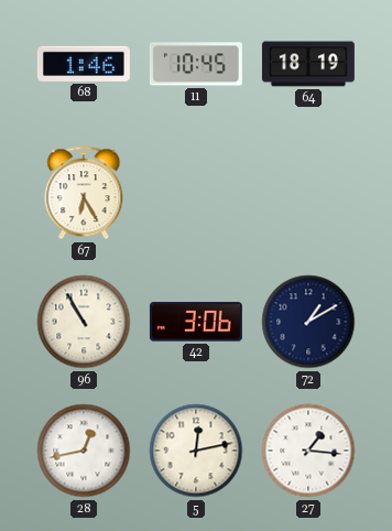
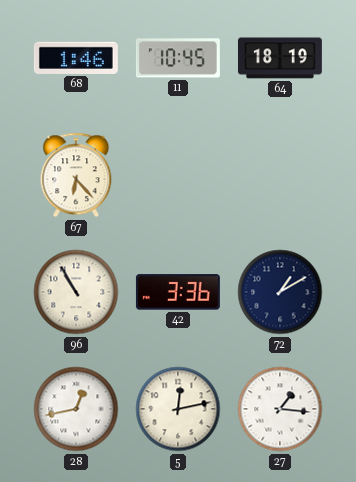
67: 6:25 -> 6:23
42: 3:06 -> 3:36
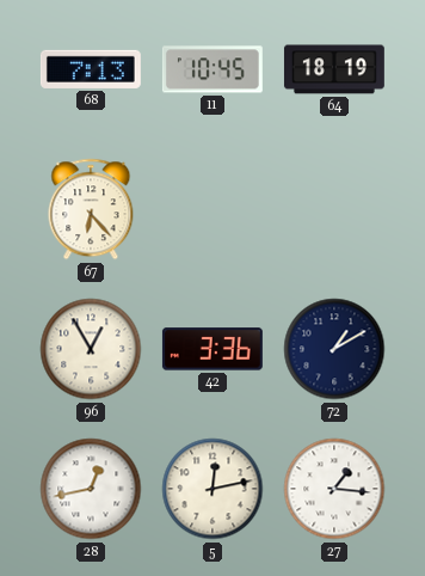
68: 1:46 -> 7:13
96: 10:55 -> 12:55
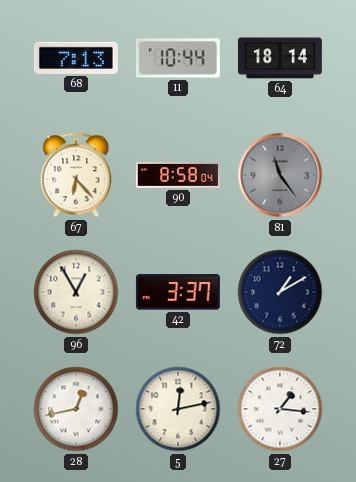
11: 10:45 -> 10:44
64: 18:19 -> 18:14
90: none -> 8:58
81: none -> 11:24
42: 3:36 -> 3:37
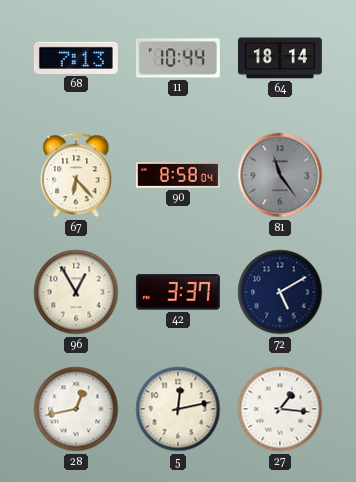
72: 1:10 -> 5:10
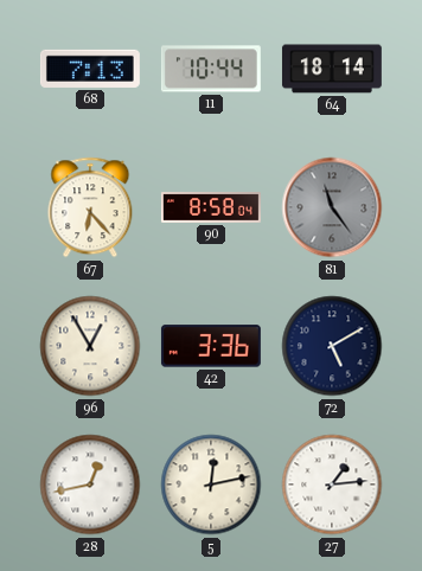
42: 3:37 -> 3:36
27: 1:16 -> 1:14
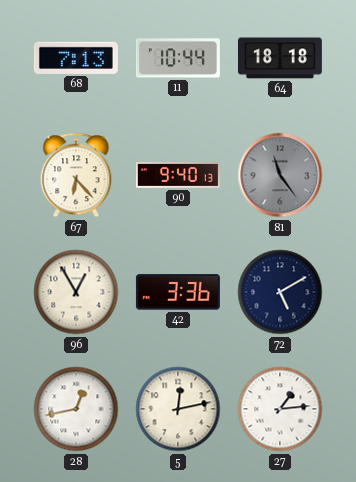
64: 18:14 -> 18:18
90: 8:58 -> 9:40
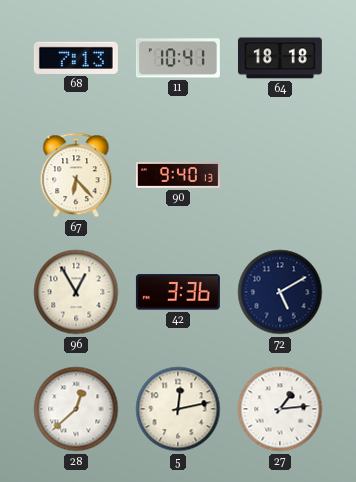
11: 10:44 -> 10:41
81: 11:24 -> none
28: 12:43 -> 12:38
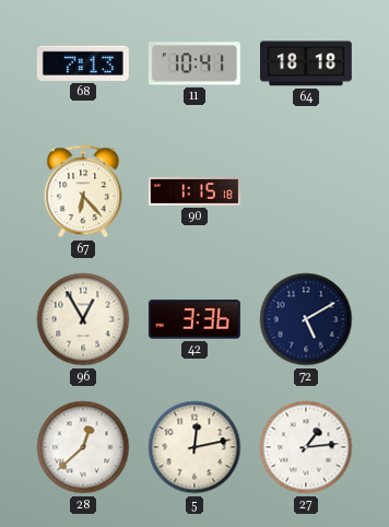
90: 9:40 -> 1:15
